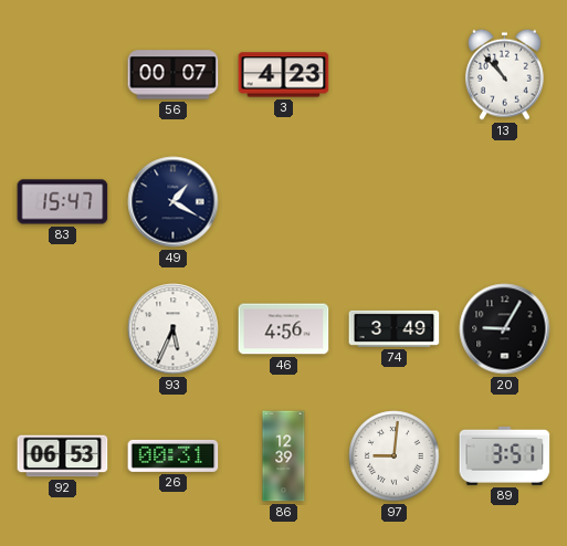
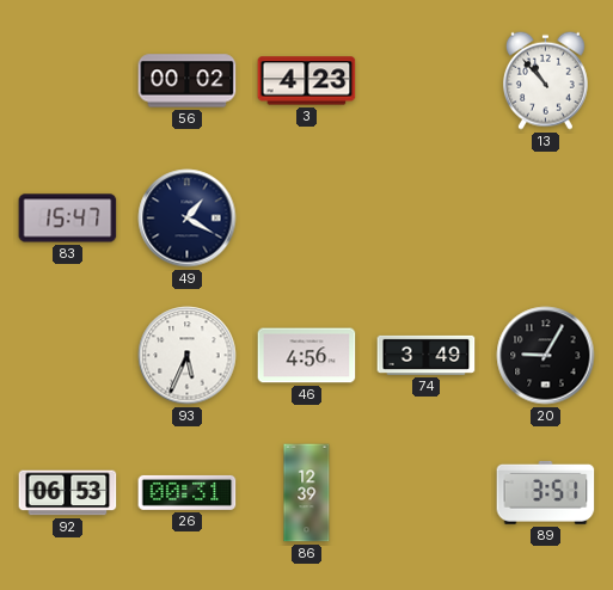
56: 00:07 -> 00:02
97: 9:01 -> none
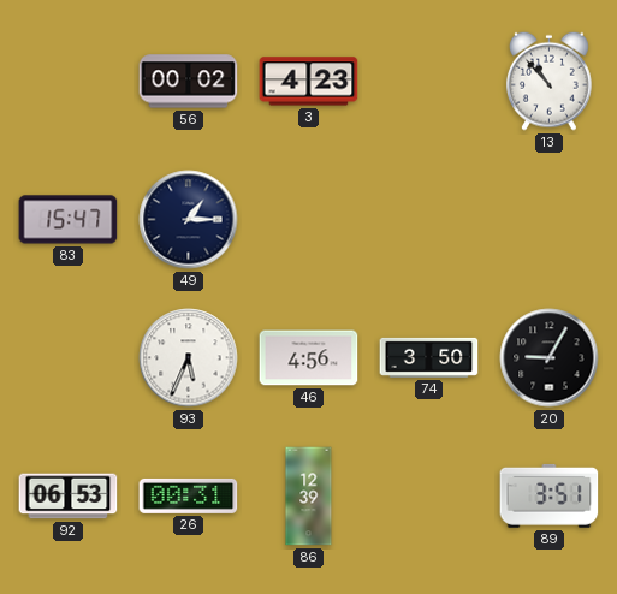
49: 1:20 -> 1:15
74: 3:49 -> 3:50
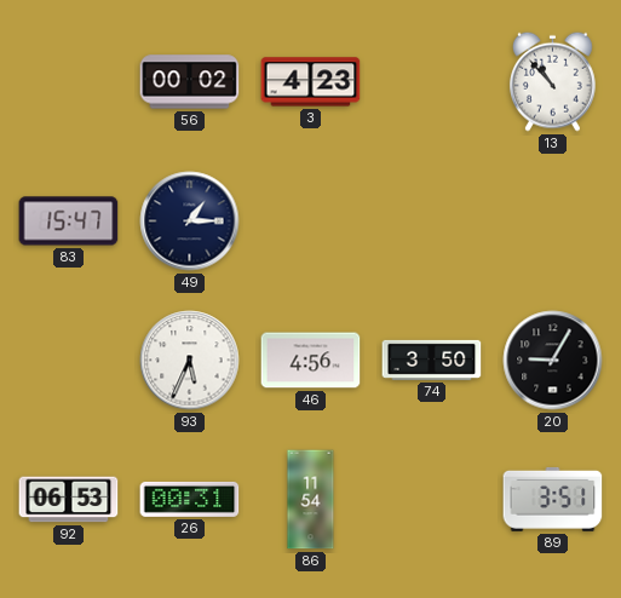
86: 12:39 -> 11:54
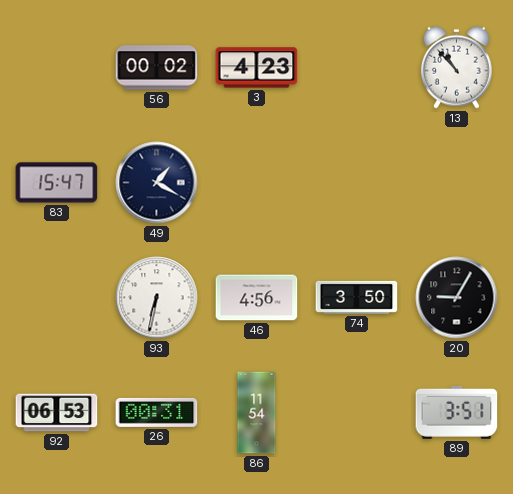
49: 1:15 -> 1:20
93: 5:34 -> 6:32
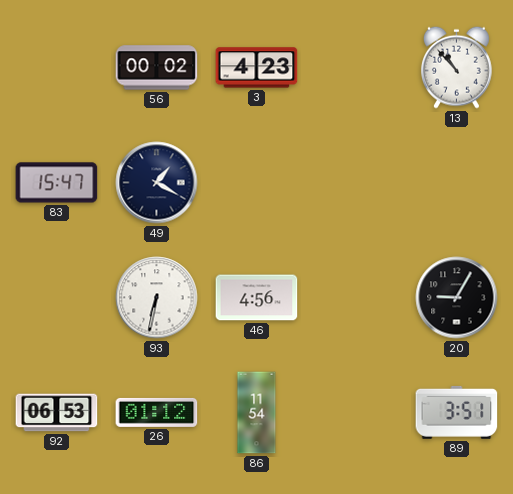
74: 3:50 -> none
26: 00:31 -> 01:12
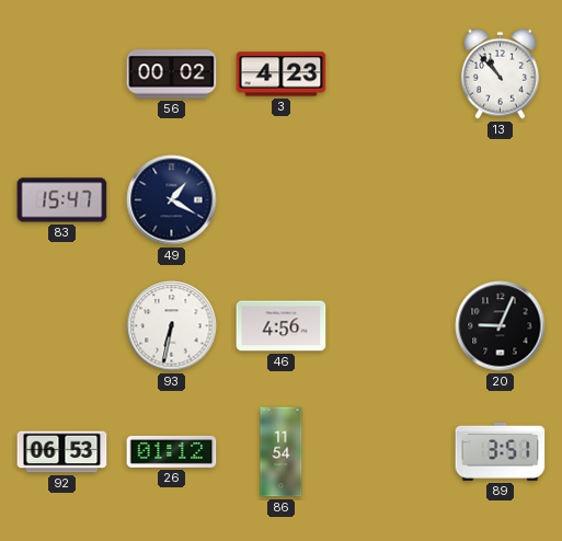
20: 9:05 -> 9:04
